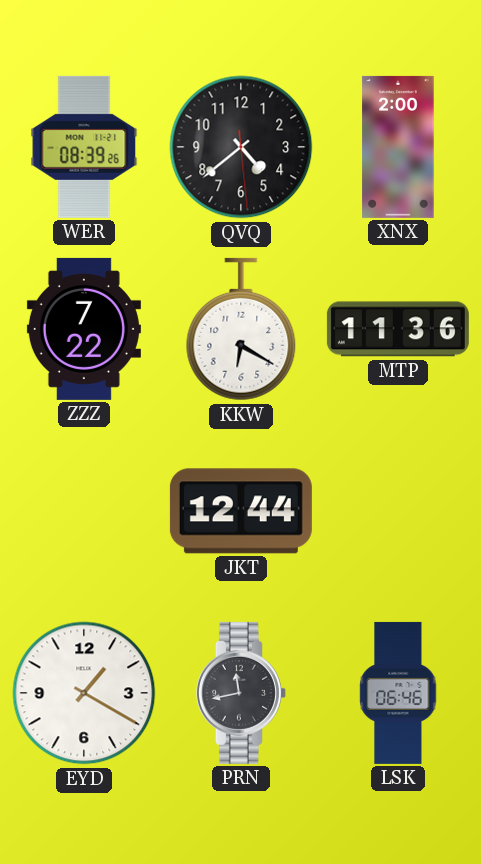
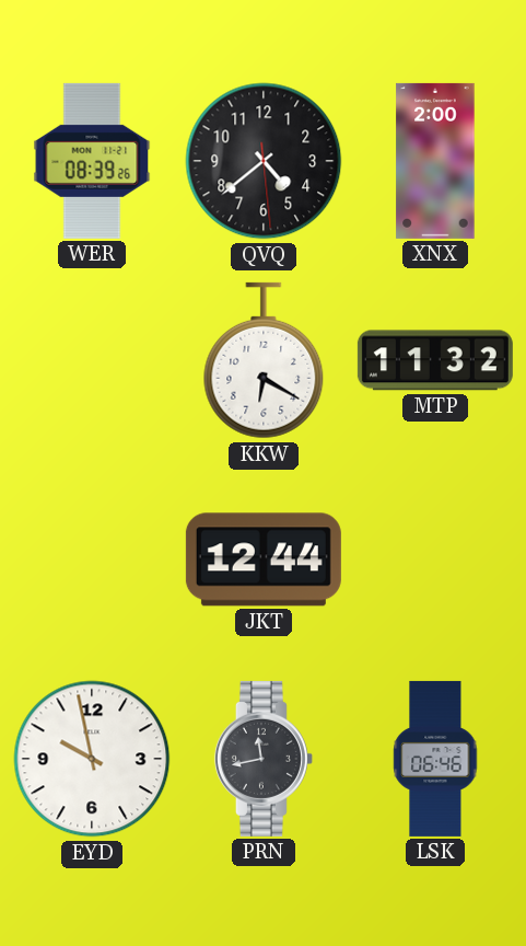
ZZZ: 7:22 -> none
MTP: 11:36 -> 11:32
EYD: 1:20 -> 9:58
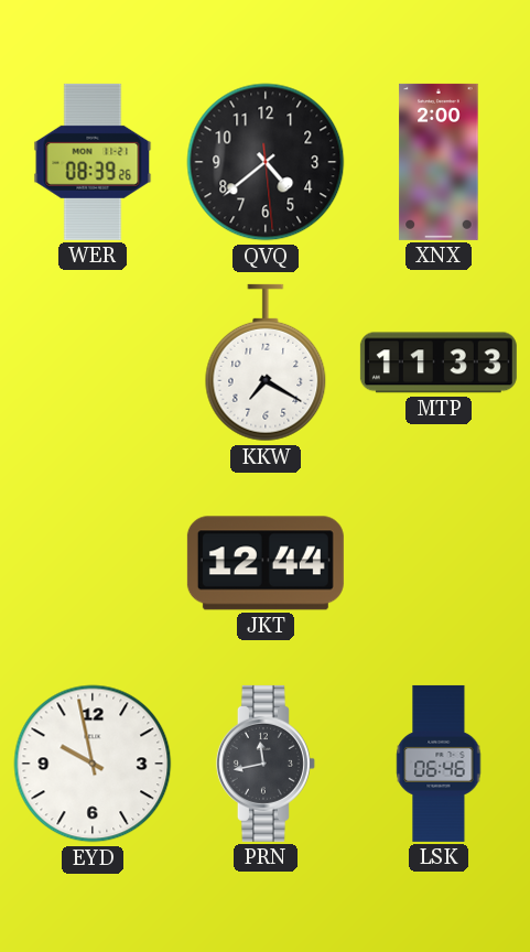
KKW: 6:20 -> 7:20
MTP: 11:32 -> 11:33
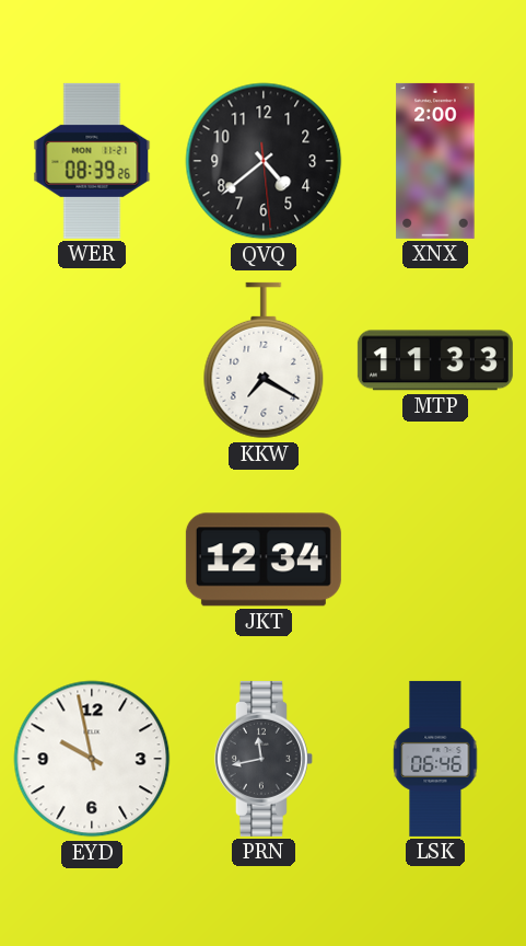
JKT: 12:44 -> 12:34
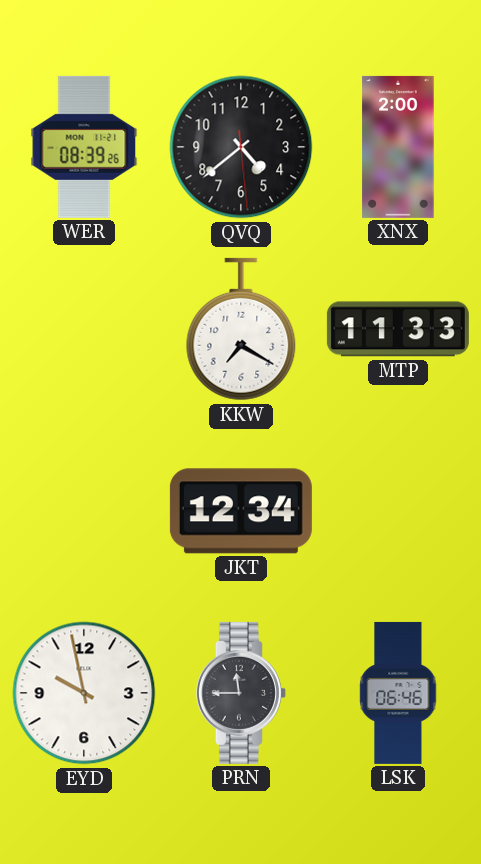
PRN: 11:43 -> 11:45
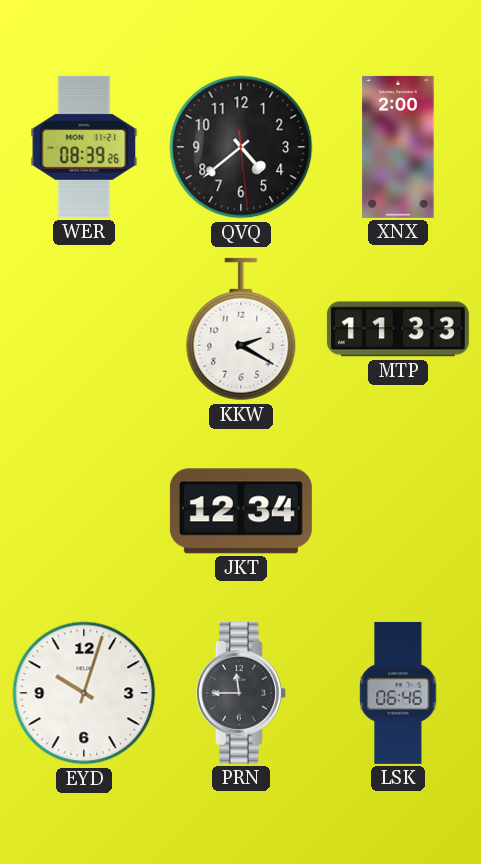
KKW: 7:20 -> 2:20
EYD: 9:58 -> 10:03
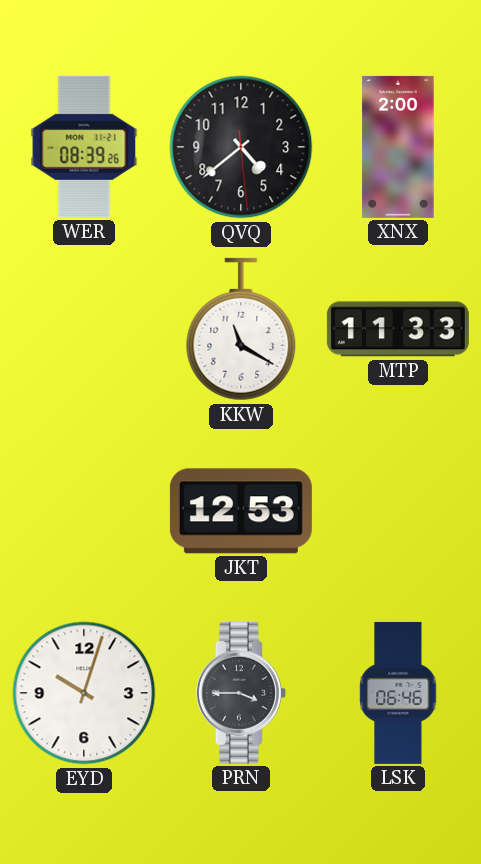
KKW: 2:20 -> 11:20
JKT: 12:34 -> 12:53
PRN: 11:45 -> 3:45
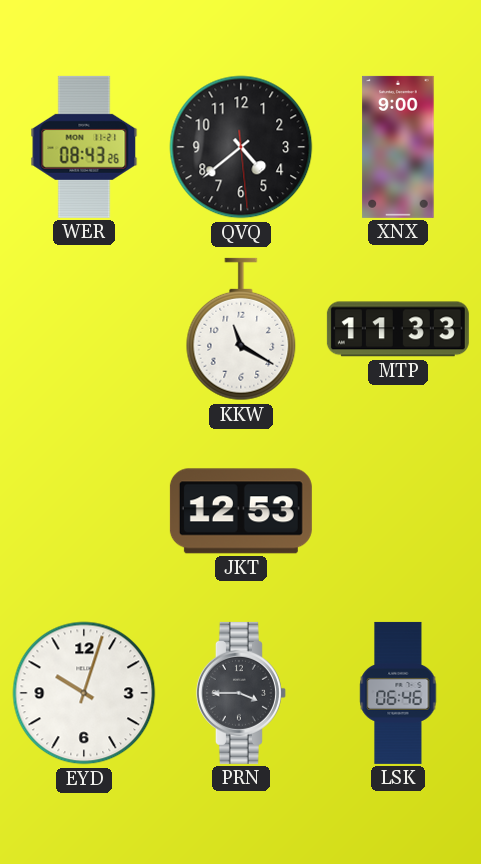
WER: 08:39 -> 08:43
XNX: 2:00 -> 9:00
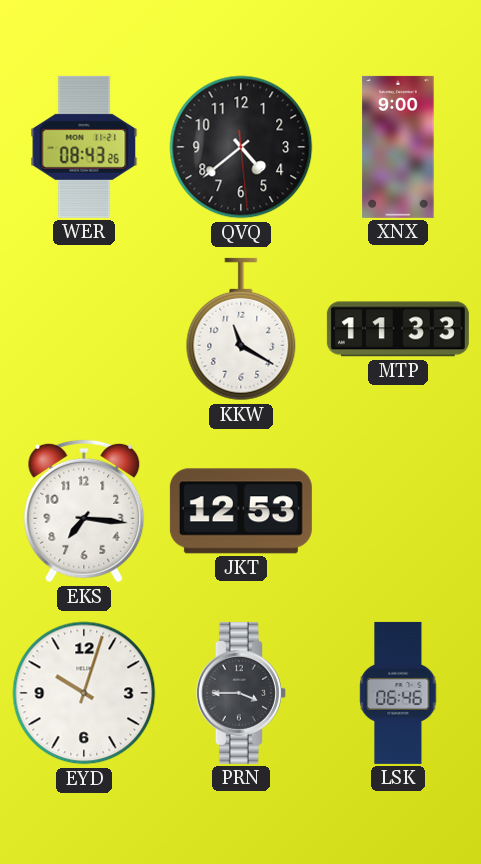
EKS: none -> 7:16
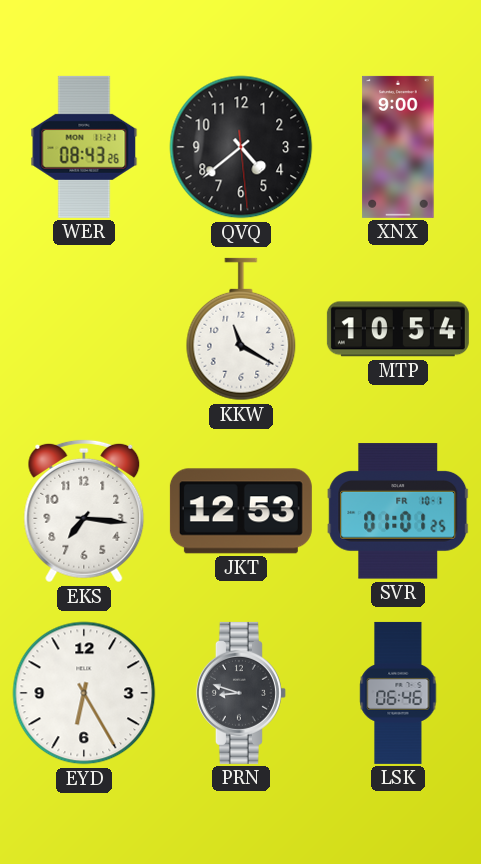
MTP: 11:33 -> 10:54
SVR: none -> 01:01
EYD: 10:03 -> 6:25
PRN: 3:45 -> 8:48
